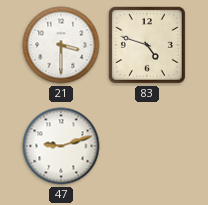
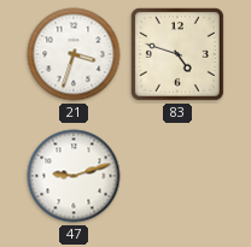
21: 3:30 -> 3:33
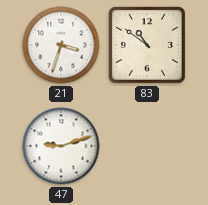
83: 4:48 -> 10:51
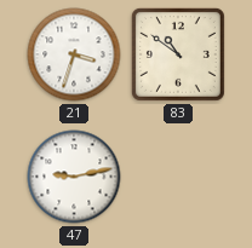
47: 9:12 -> 9:13
